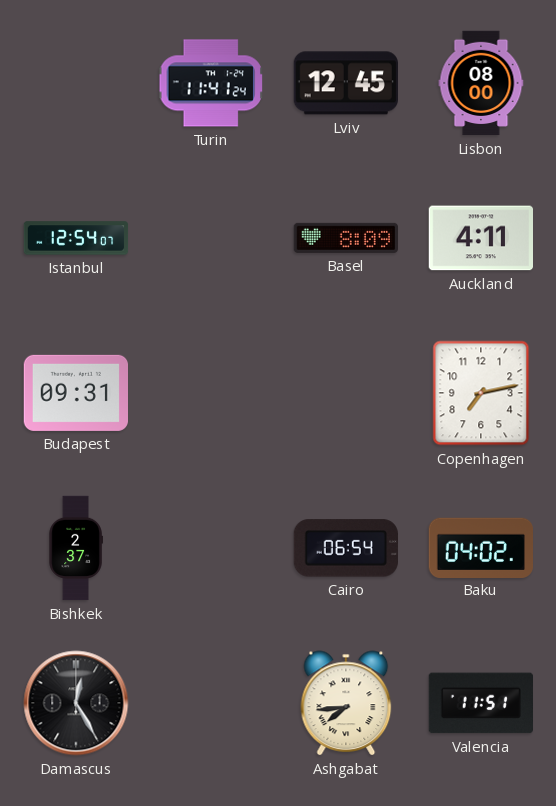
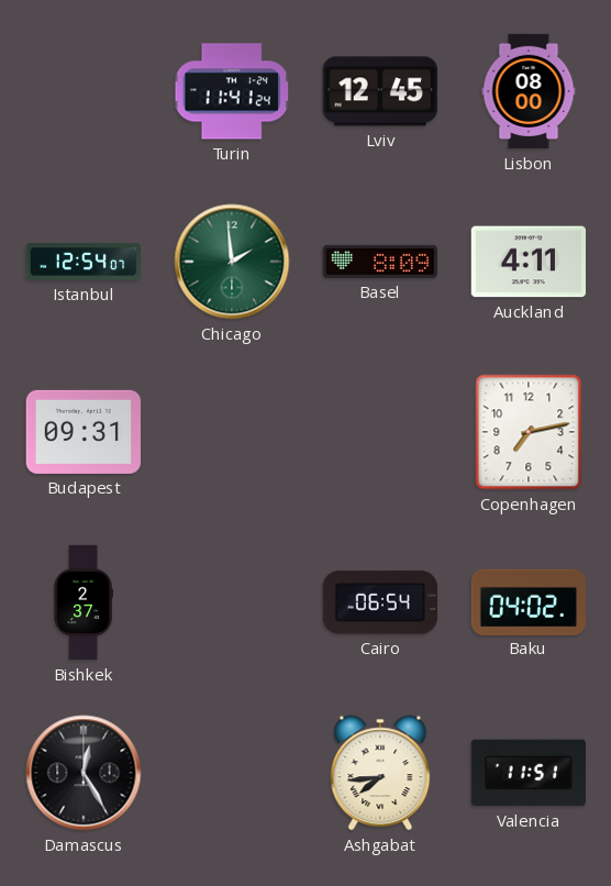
Chicago: none -> 1:59
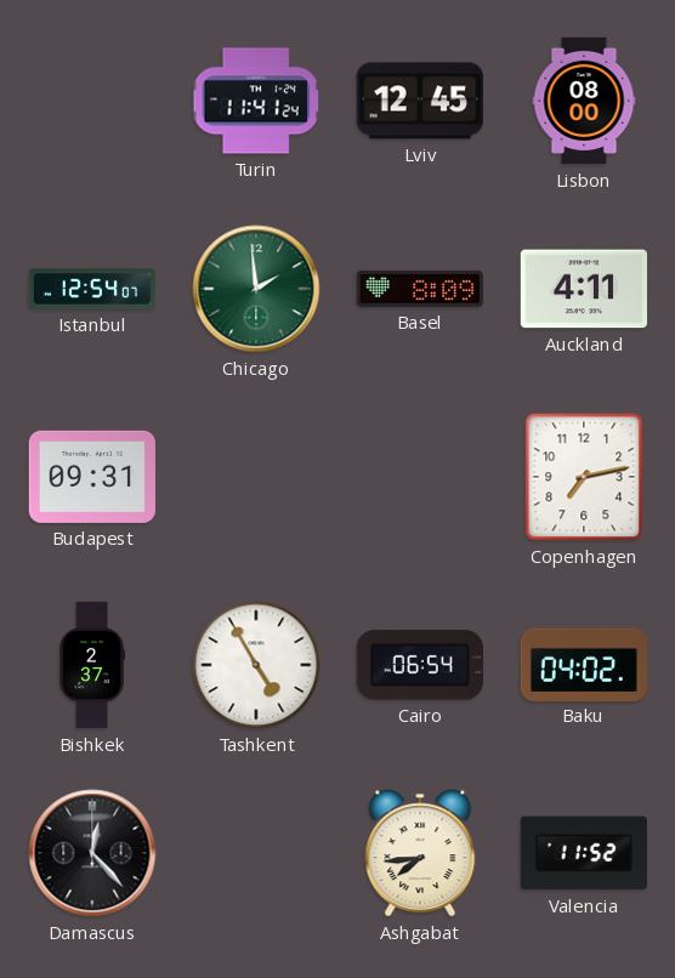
Tashkent: none -> 4:55
Damascus: 12:25 -> 12:23
Valencia: 11:51 -> 11:52
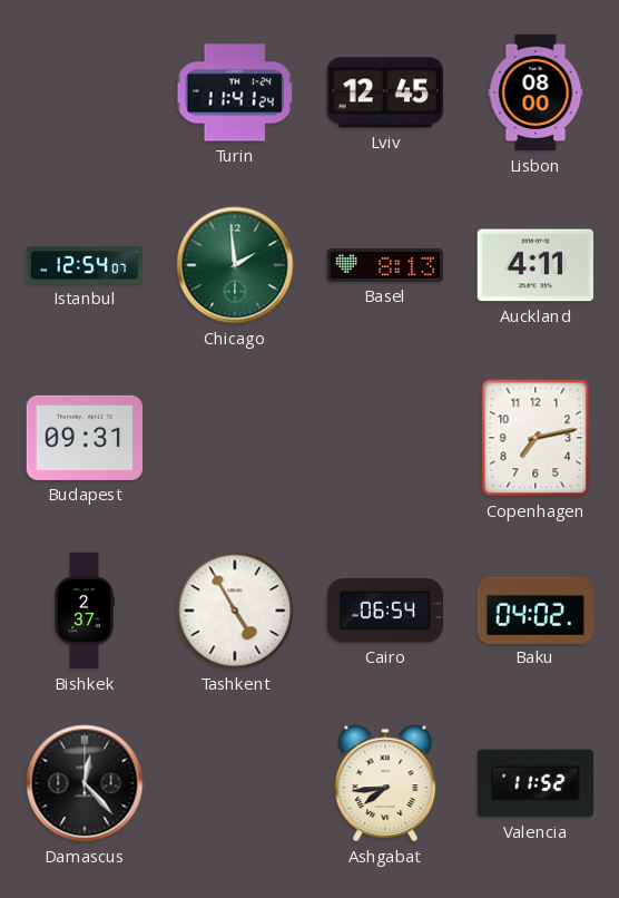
Basel: 8:09 -> 8:13
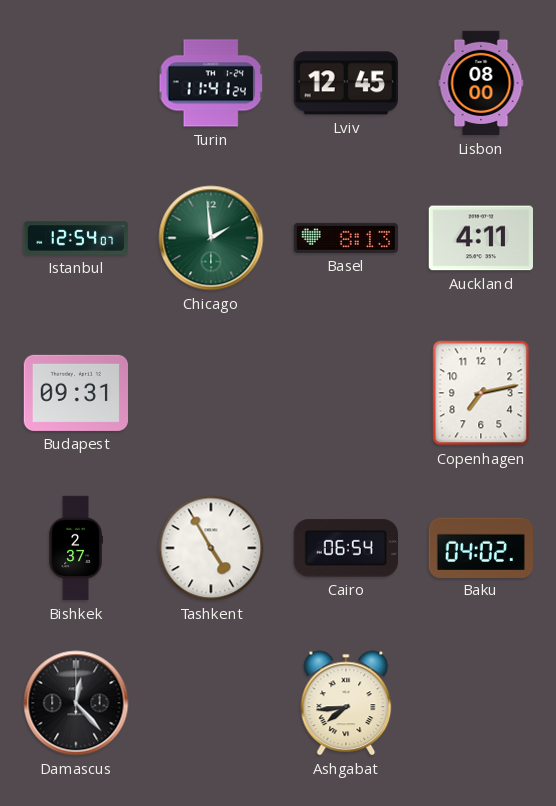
Valencia: 11:52 -> none
